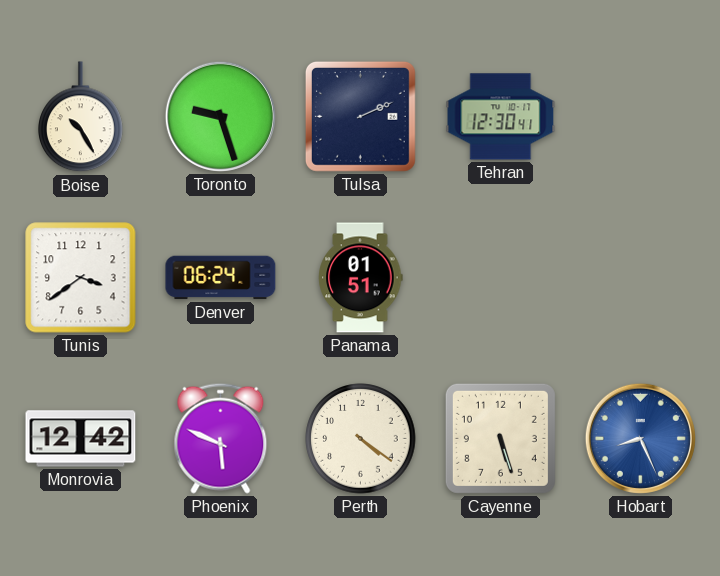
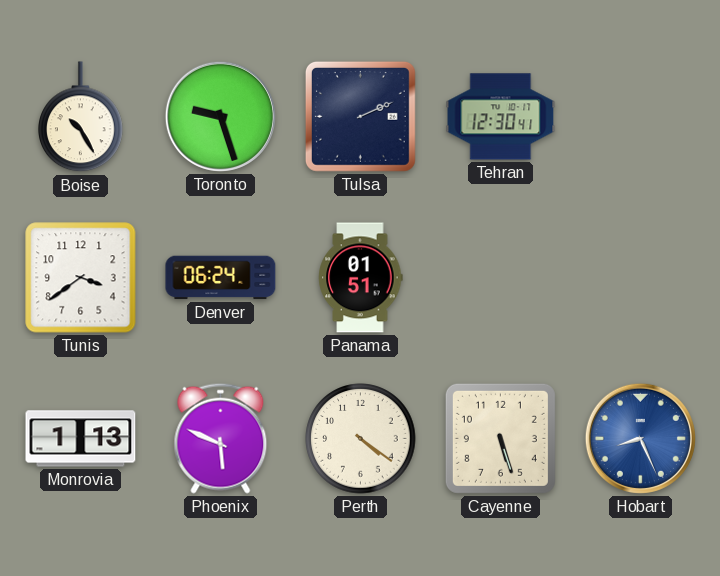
Monrovia: 12:42 -> 1:13
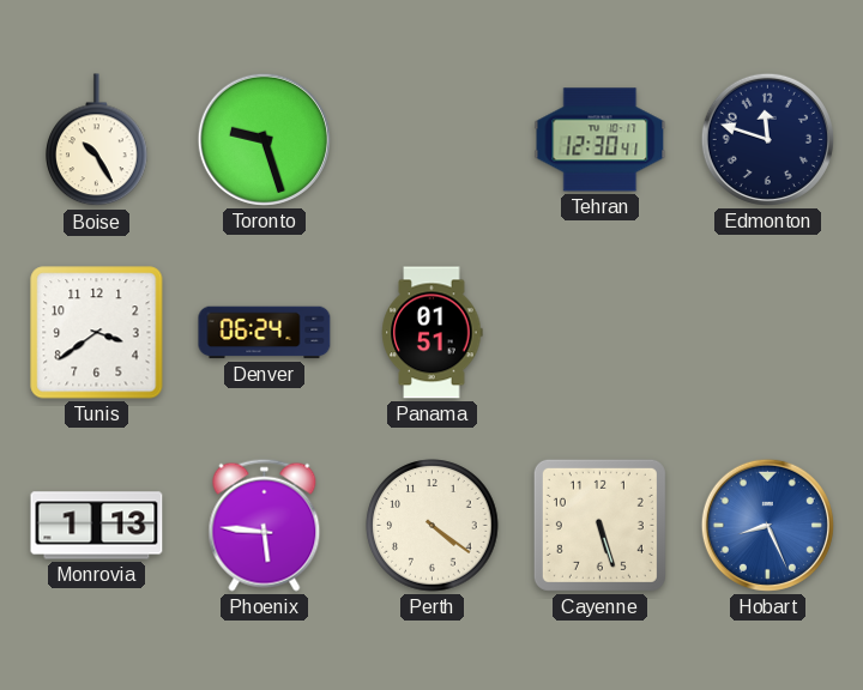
Tulsa: 2:11 -> none
Edmonton: none -> 11:48
Phoenix: 5:49 -> 5:46
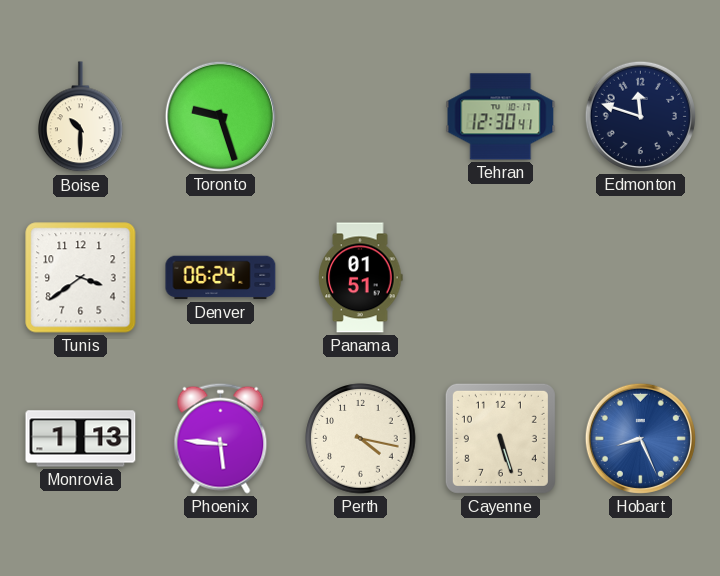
Boise: 10:25 -> 10:30
Perth: 4:21 -> 4:17
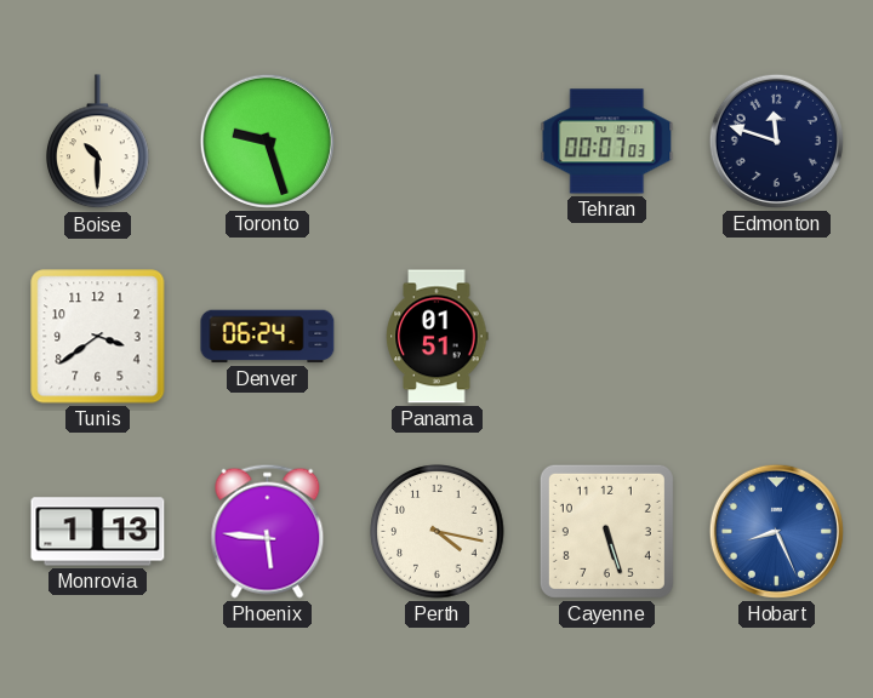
Tehran: 12:30 -> 00:07
